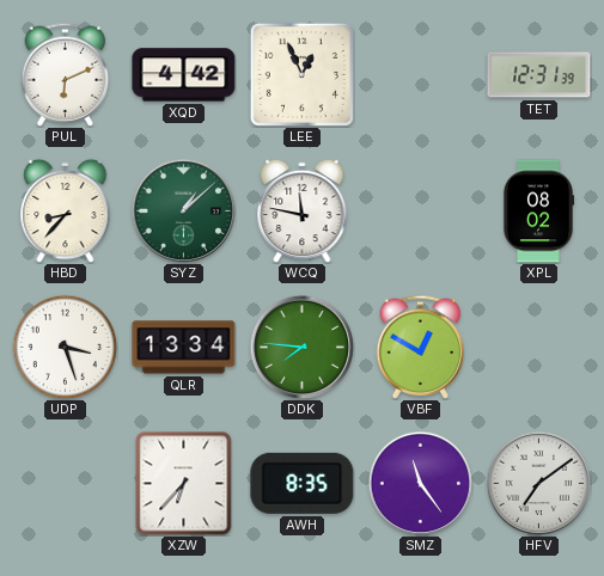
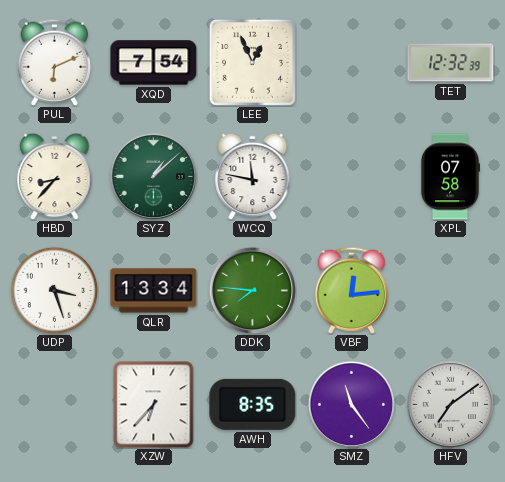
XQD: 4:42 -> 7:54
TET: 12:31 -> 12:32
XPL: 08:02 -> 07:58
VBF: 12:50 -> 12:14
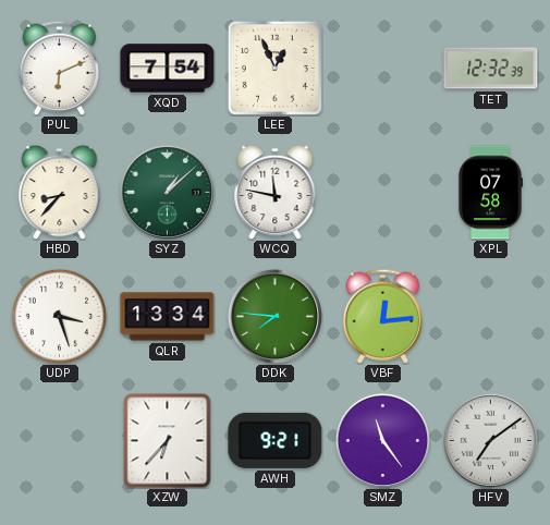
AWH: 8:35 -> 9:21
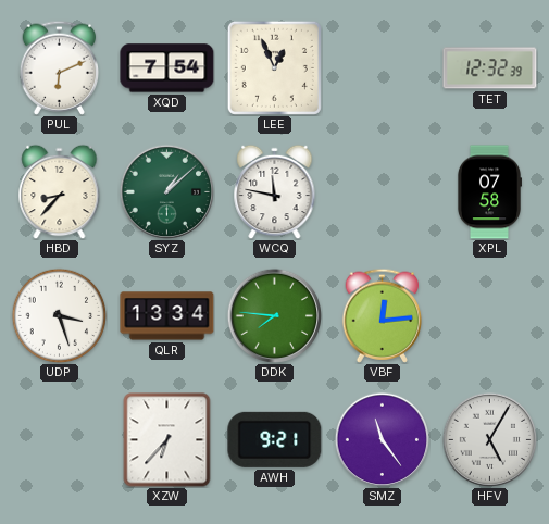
HFV: 7:09 -> 5:05
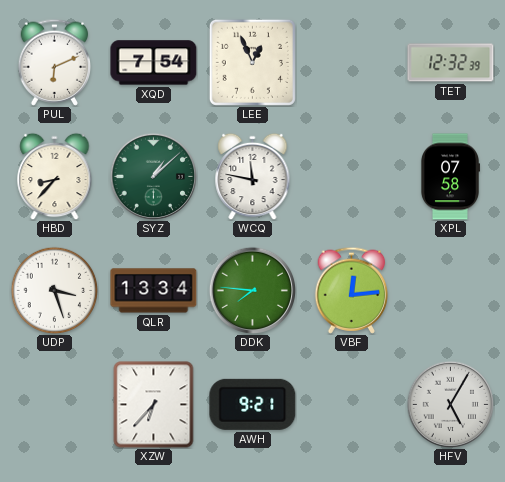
SMZ: 11:24 -> none
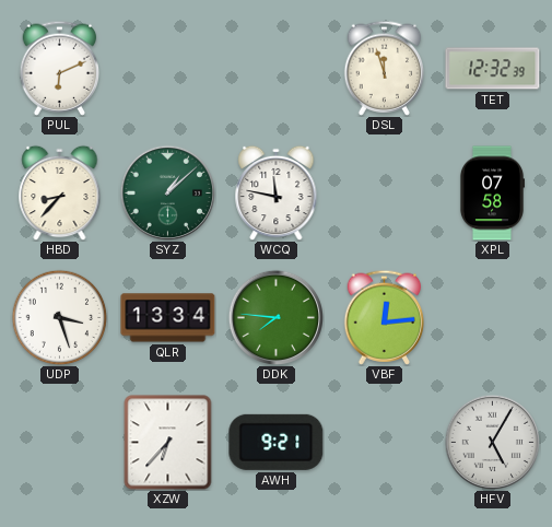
XQD: 7:54 -> none
LEE: 12:56 -> none
DSL: none -> 11:57
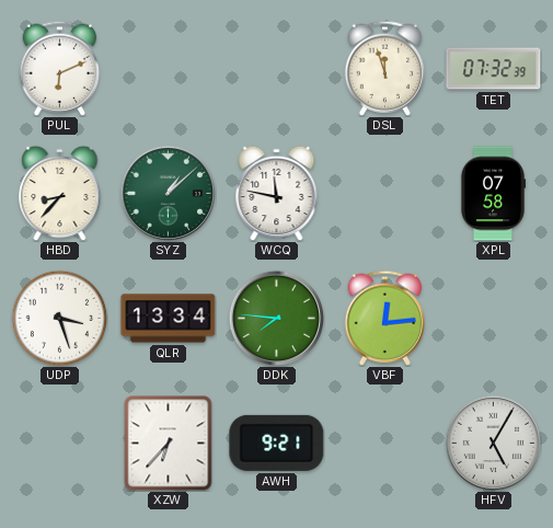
TET: 12:32 -> 07:32
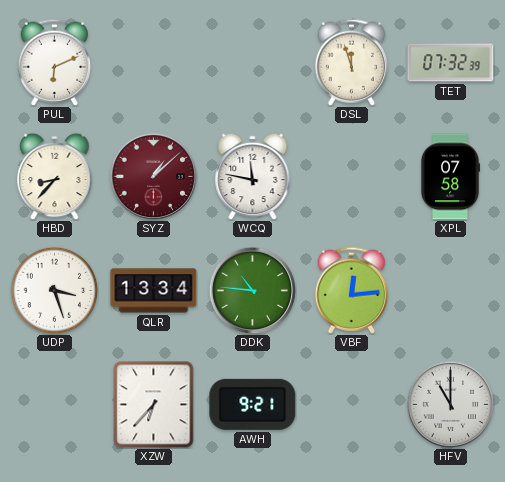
SYZ dial: green -> burgundy
DDK: 7:46 -> 10:46
HFV: 5:05 -> 11:00
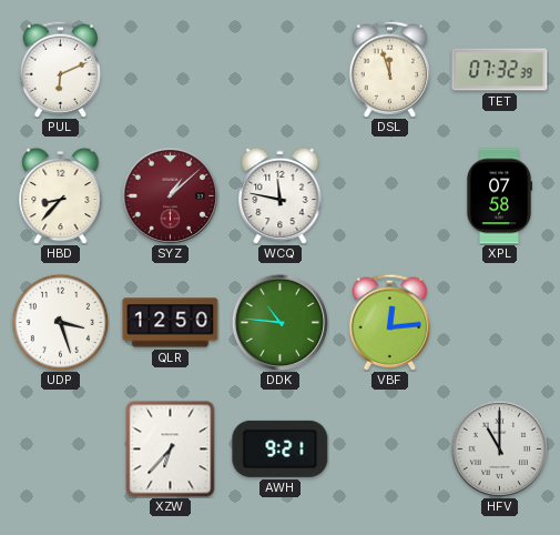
QLR: 13:34 -> 12:50
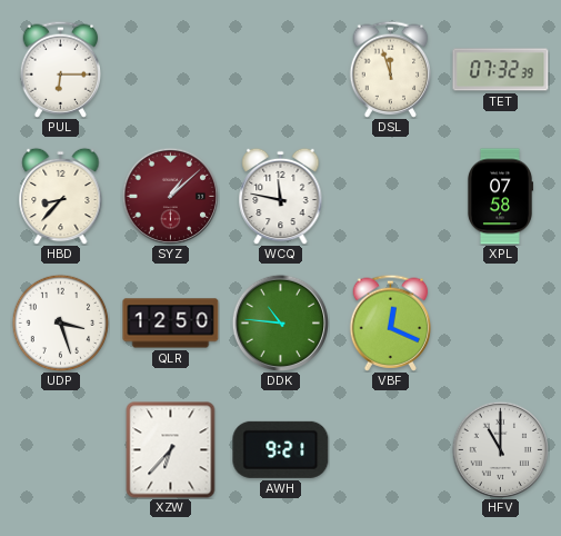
PUL: 6:11 -> 6:15
VBF: 12:14 -> 12:19
